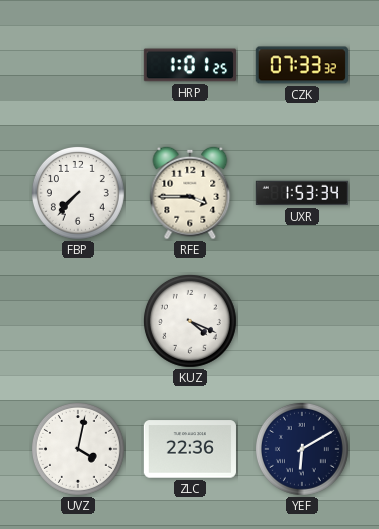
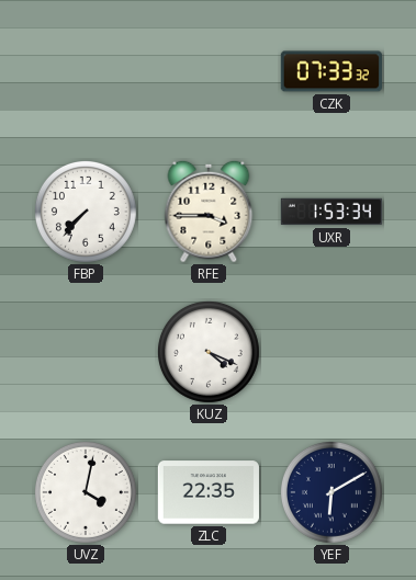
HRP: 1:01 -> none
ZLC: 22:36 -> 22:35
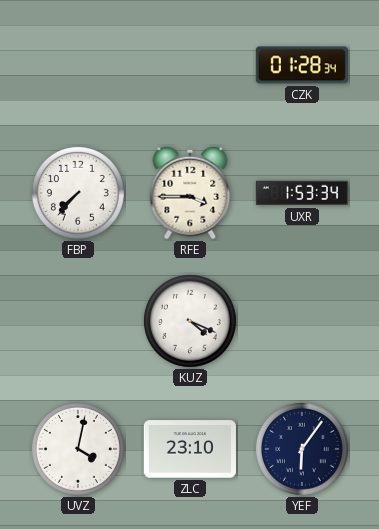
CZK: 07:33 -> 01:28
ZLC: 22:35 -> 23:10
YEF: 6:10 -> 6:06
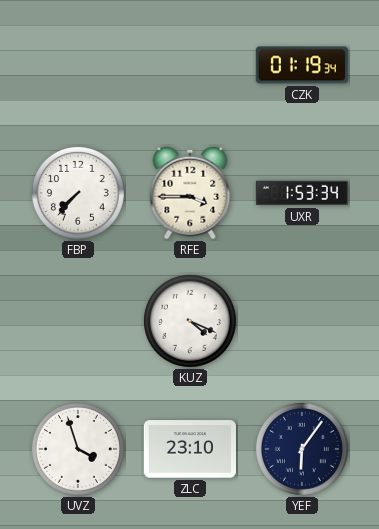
CZK: 01:28 -> 01:19
UVZ: 4:02 -> 3:57
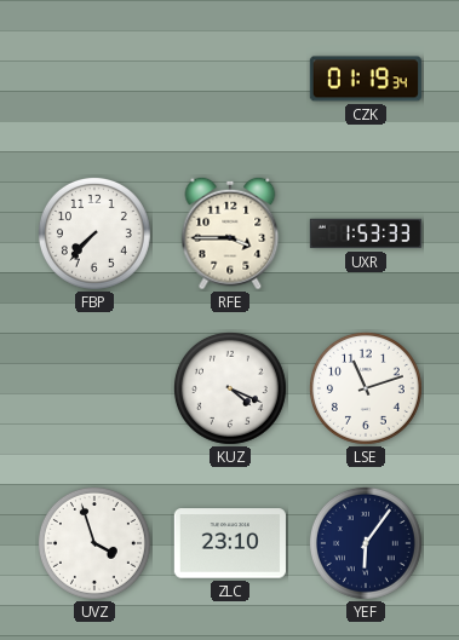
UXR: 1:53:34 -> 1:53:33
LSE: none -> 11:12
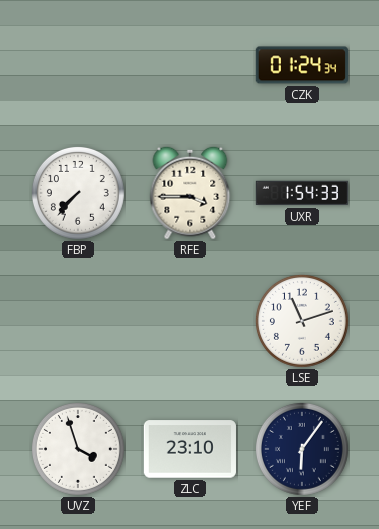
CZK: 01:19 -> 01:24
UXR: 1:53 -> 1:54
KUZ: 4:19 -> none
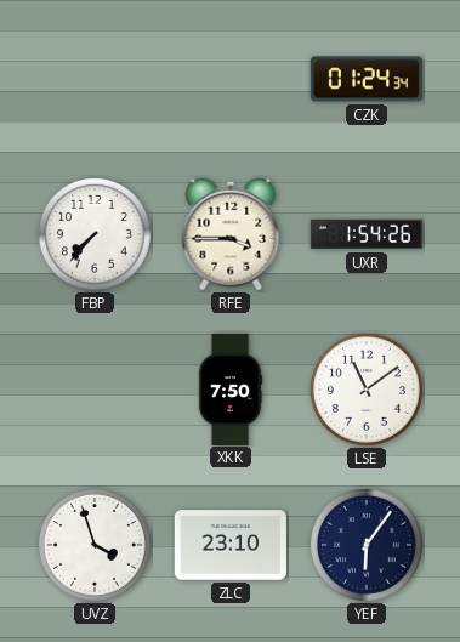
UXR: 1:54:33 -> 1:54:26
XKK: none -> 7:50
LSE: 11:12 -> 11:09
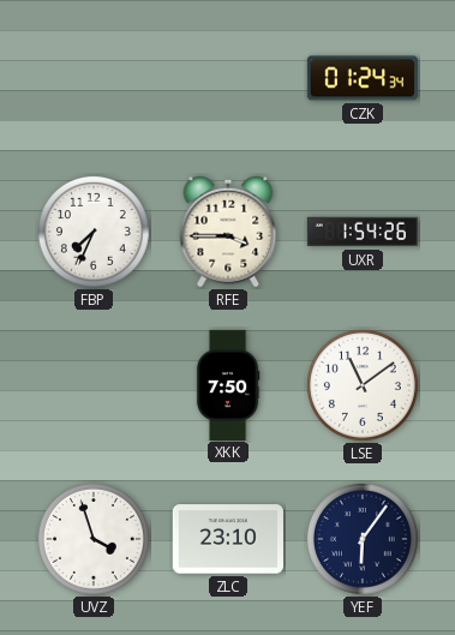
FBP: 7:37 -> 7:34
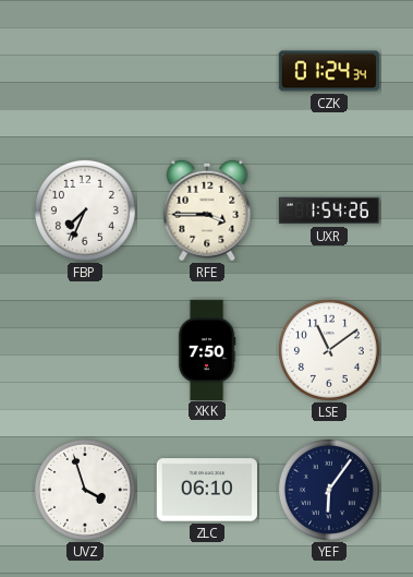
ZLC: 23:10 -> 06:10
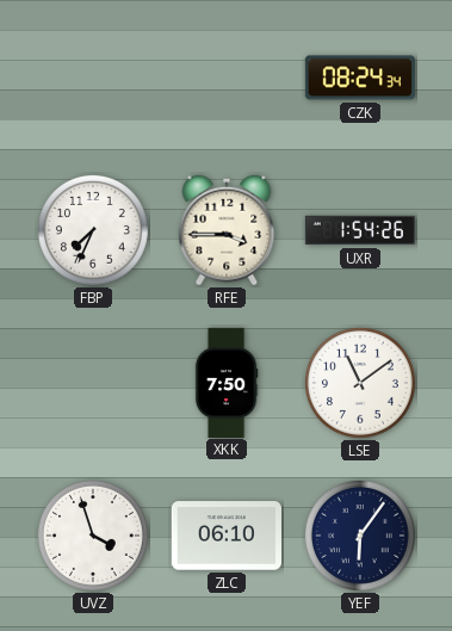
CZK: 01:24 -> 08:24
